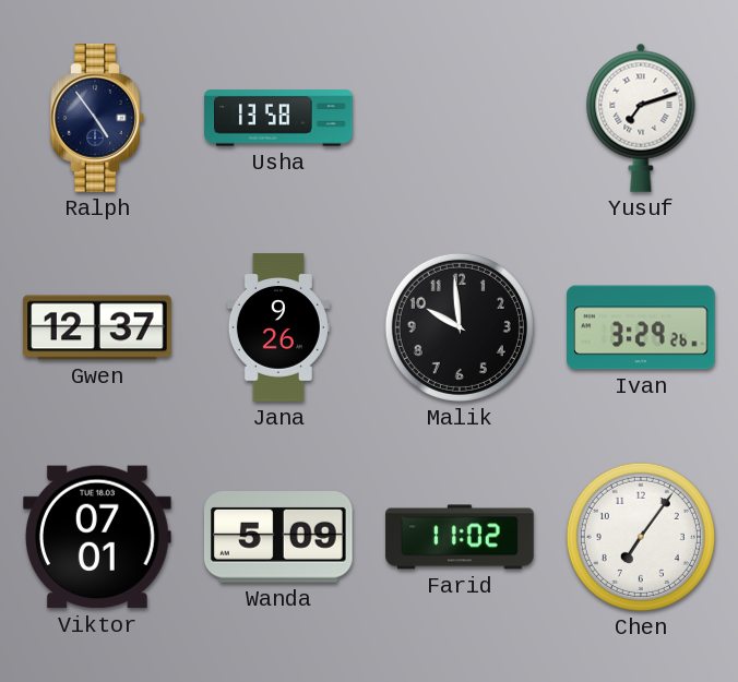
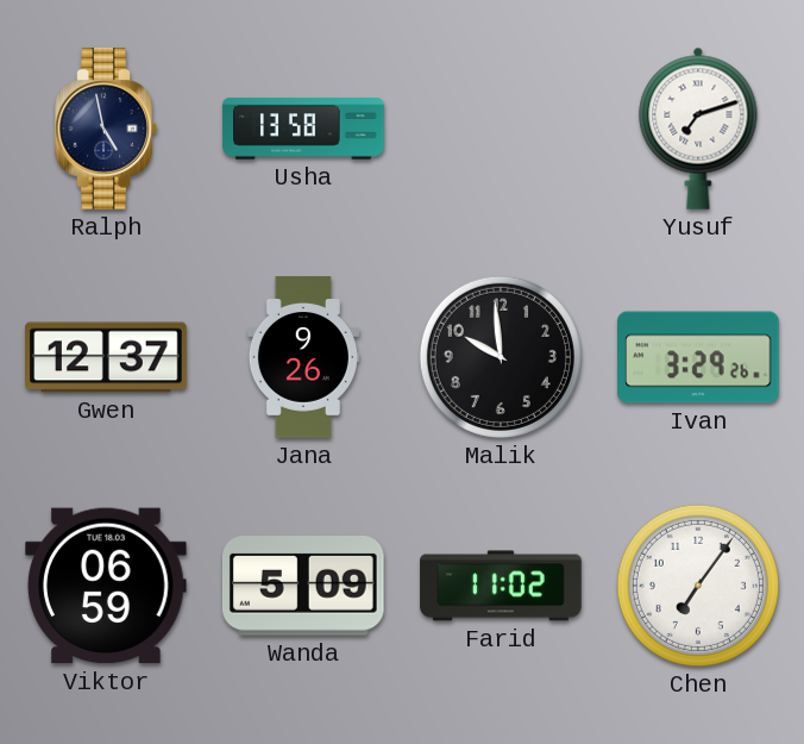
Ralph: 4:54 -> 4:58
Viktor: 07:01 -> 06:59
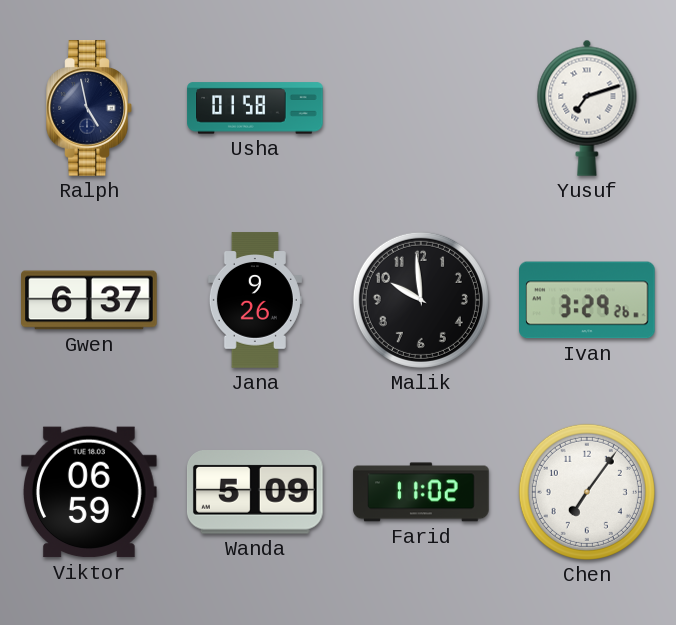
Usha: 13:58 -> 01:58
Gwen: 12:37 -> 6:37
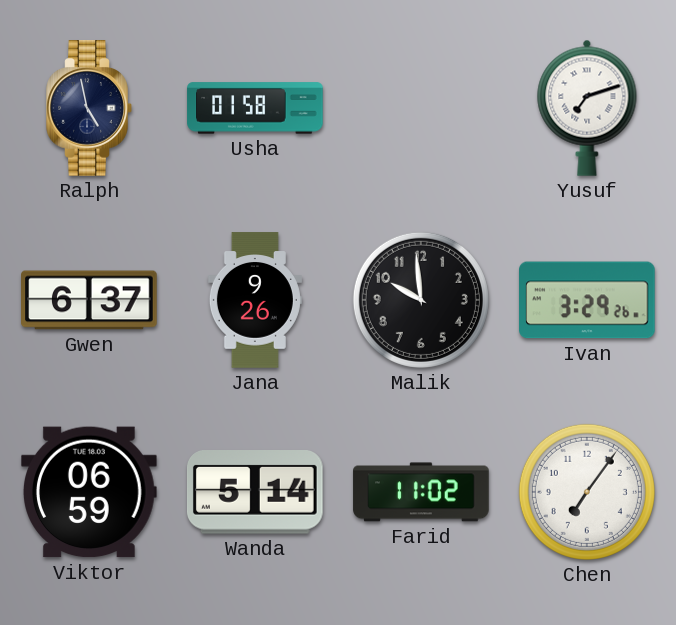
Wanda: 5:09 -> 5:14
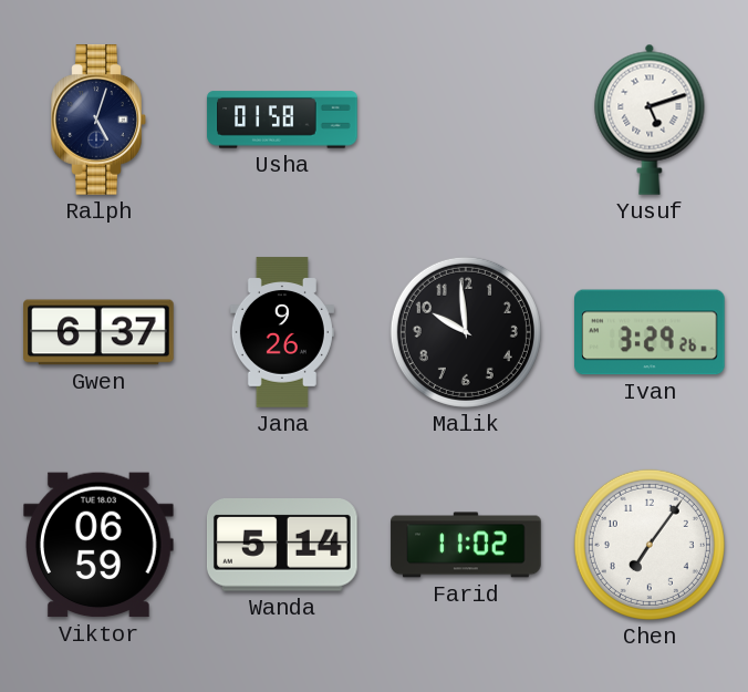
Ralph: 4:58 -> 5:03
Yusuf: 7:12 -> 5:12
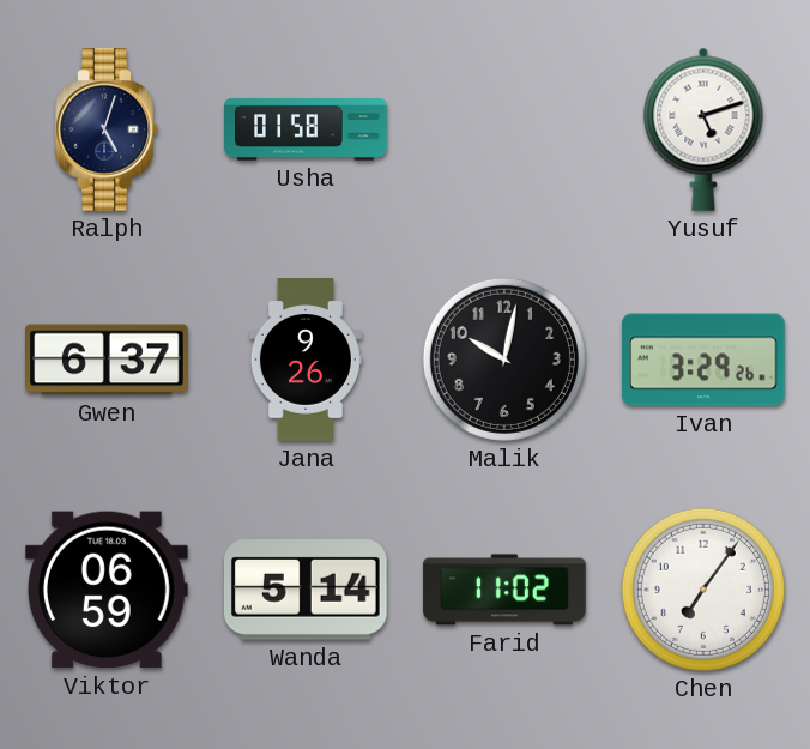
Malik: 9:59 -> 10:02
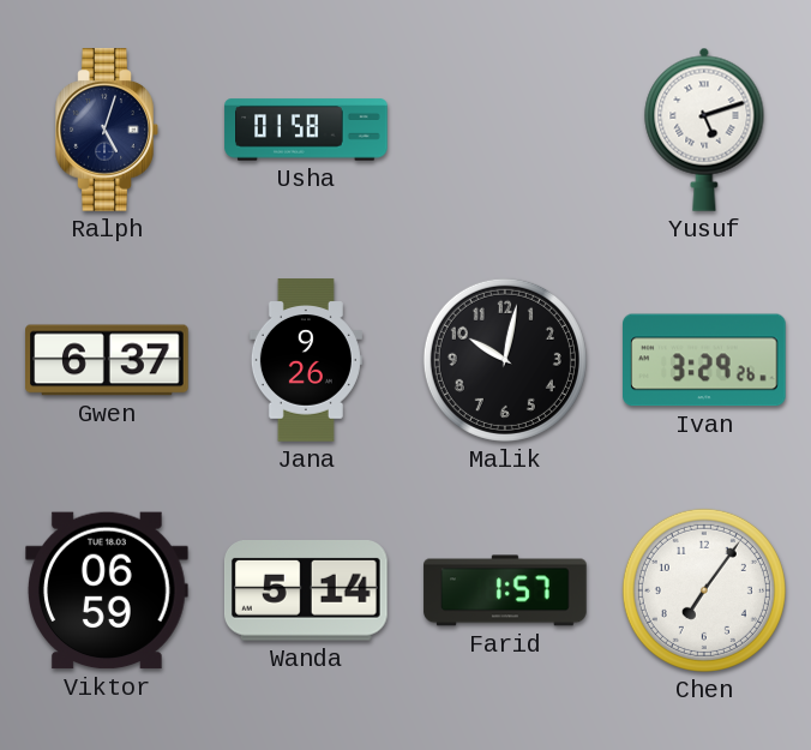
Farid: 11:02 -> 1:57
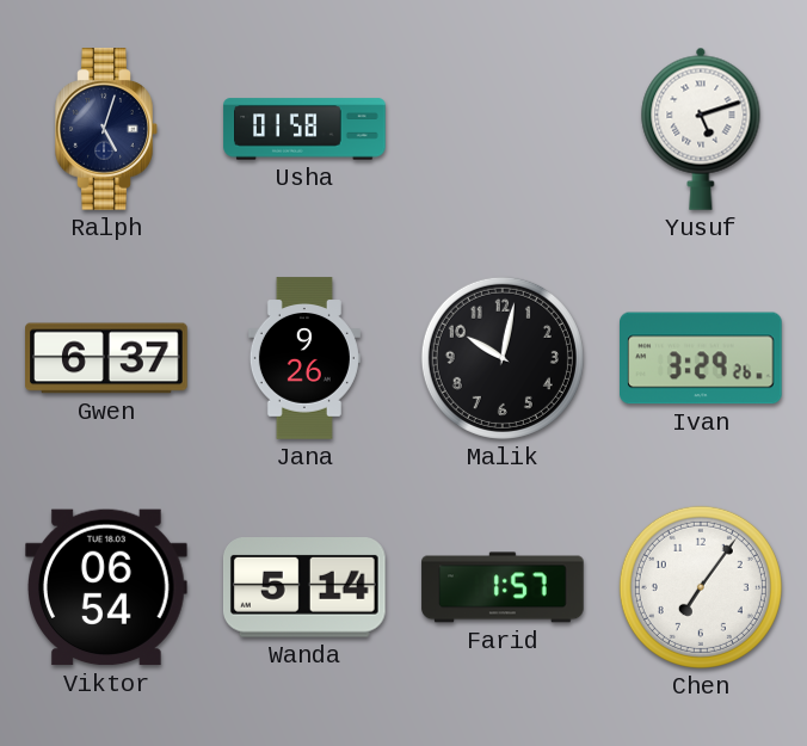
Viktor: 06:59 -> 06:54
